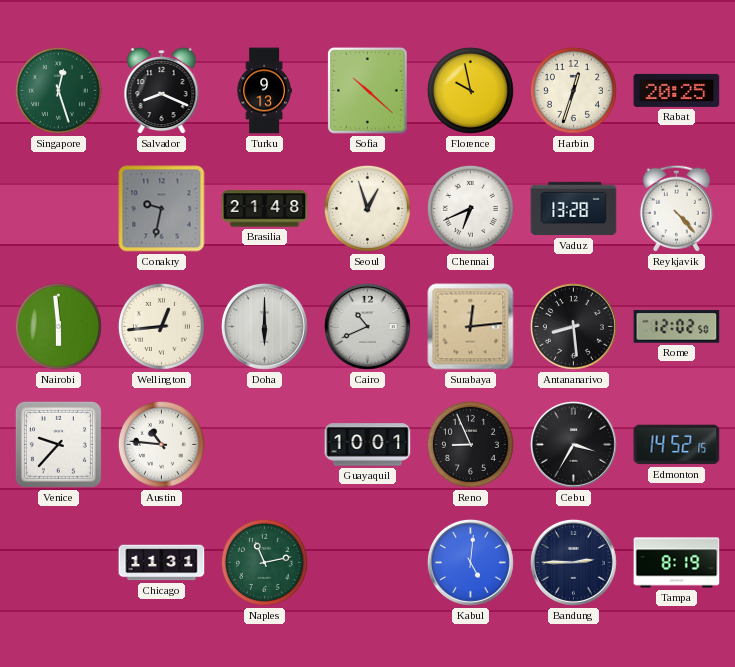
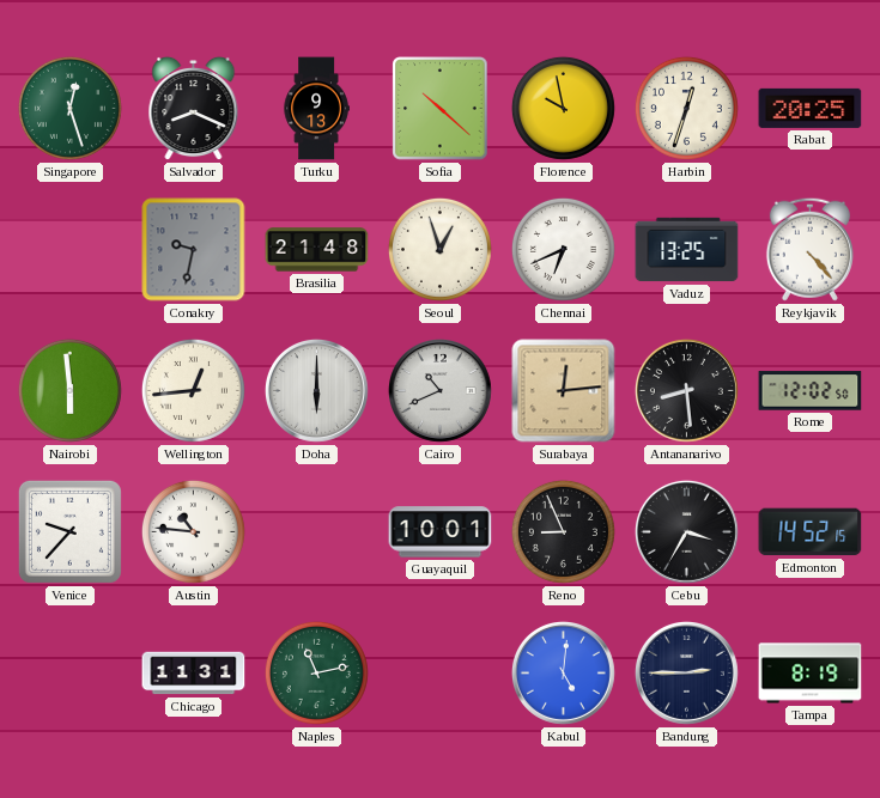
Vaduz: 13:28 -> 13:25
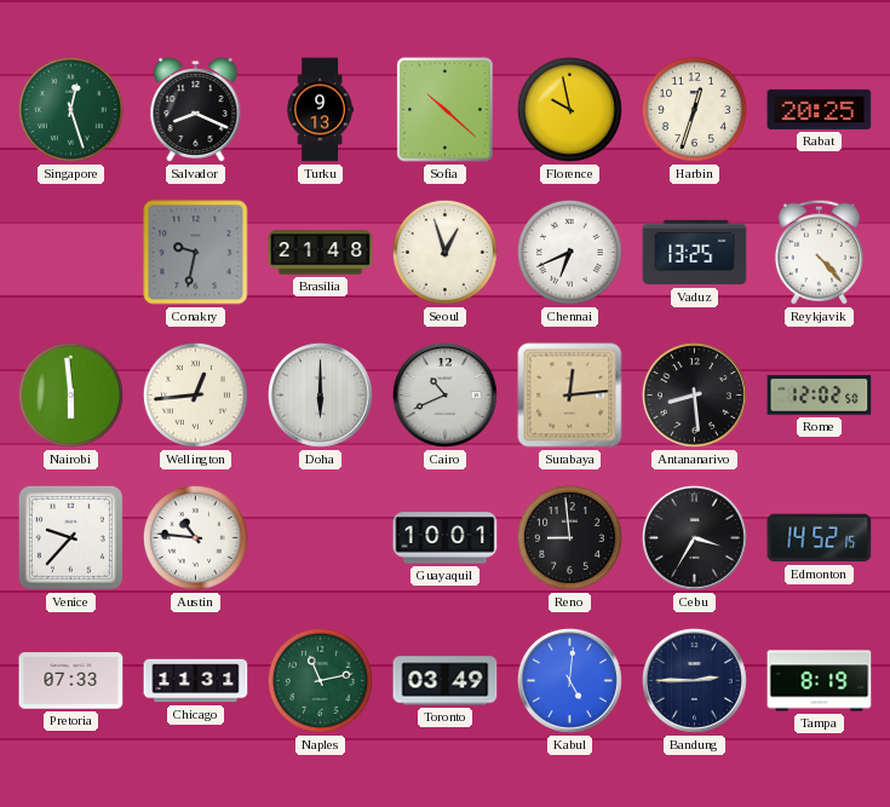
Reno: 8:56 -> 8:59
Pretoria: none -> 07:33
Toronto: none -> 03:49
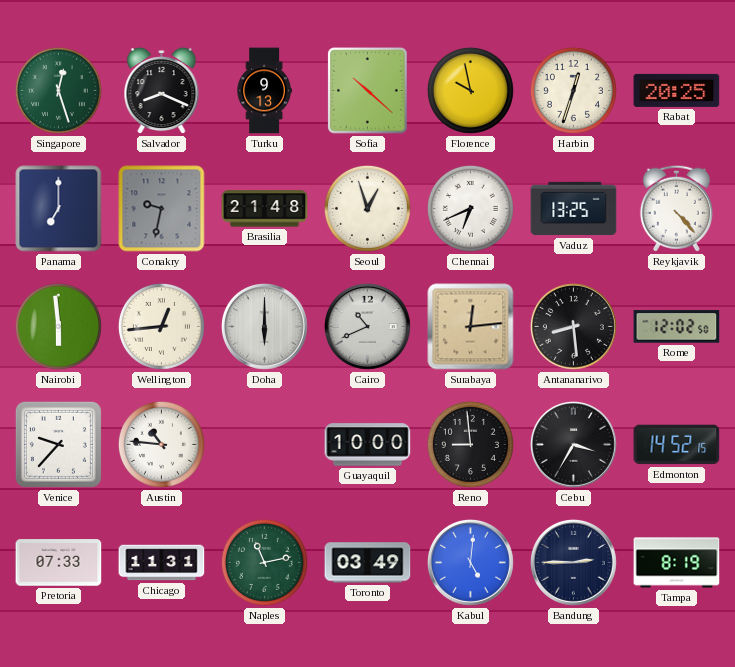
Panama: none -> 7:00
Guayaquil: 10:01 -> 10:00
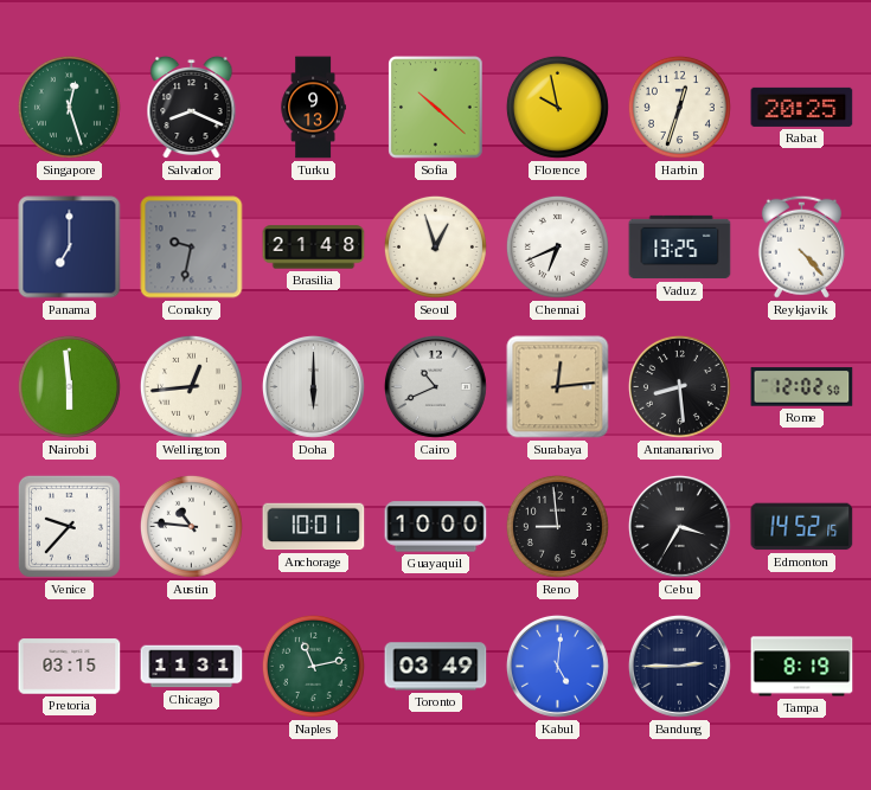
Anchorage: none -> 10:01
Pretoria: 07:33 -> 03:15
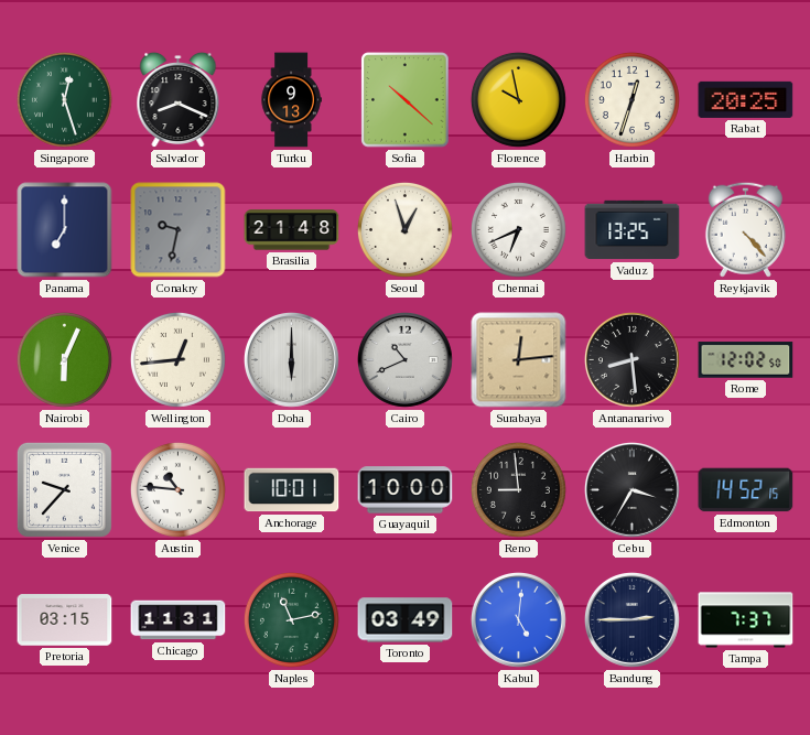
Nairobi: 5:59 -> 6:04
Tampa: 8:19 -> 7:37
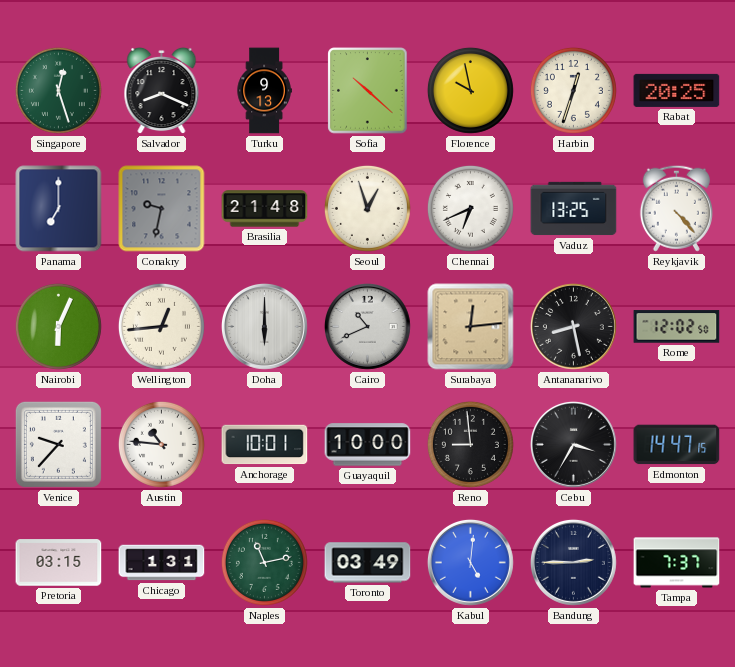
Antananarivo: 8:29 -> 8:28
Edmonton: 14:52 -> 14:47
Chicago: 11:31 -> 1:31
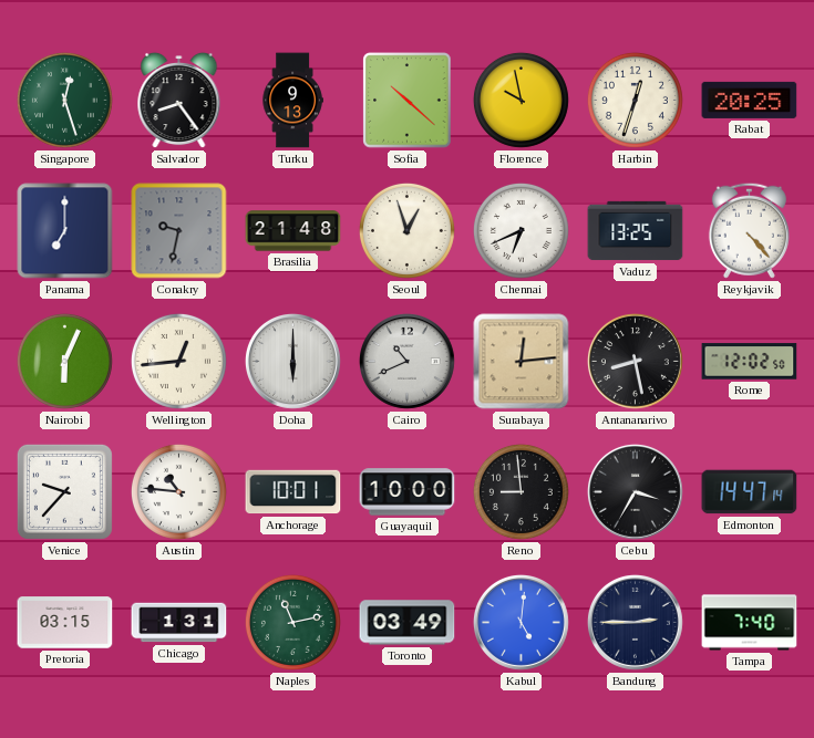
Salvador: 8:19 -> 8:24
Edmonton: 14:47:15 -> 14:47:14
Tampa: 7:37 -> 7:40
